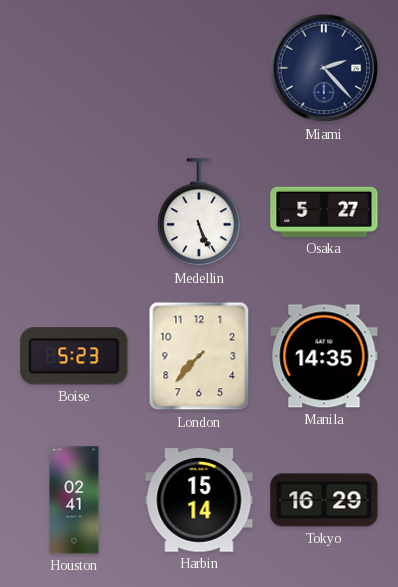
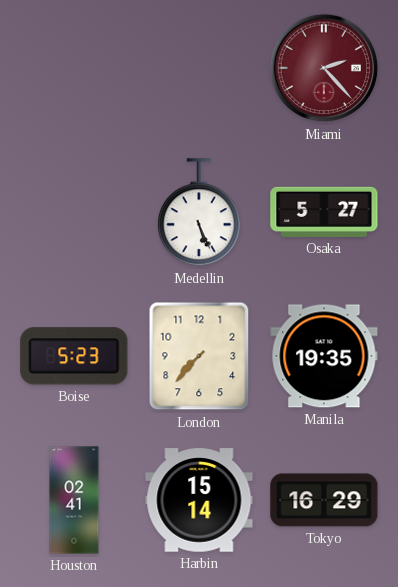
Miami dial: navy -> burgundy
Manila: 14:35 -> 19:35
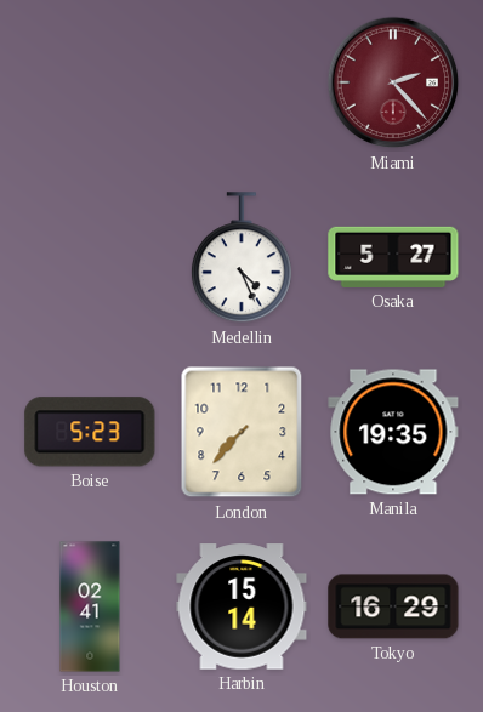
Medellin: 5:26 -> 4:26
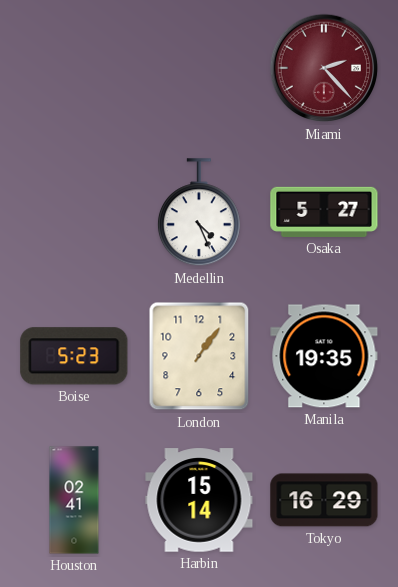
London: 7:37 -> 1:06
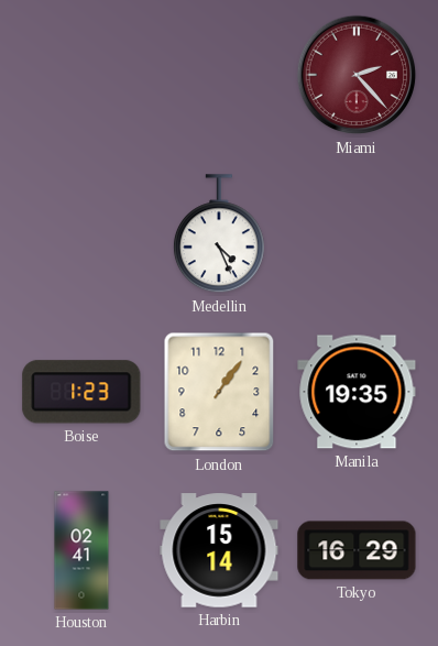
Osaka: 5:27 -> none
Boise: 5:23 -> 1:23
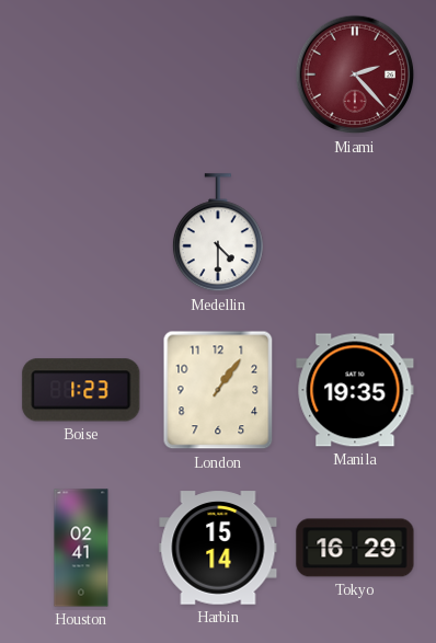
Medellin: 4:26 -> 4:30
